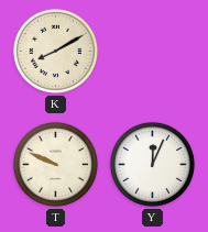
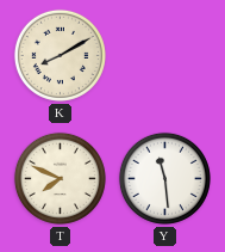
T: 9:49 -> 7:49
Y: 12:04 -> 11:29
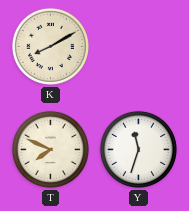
Y: 11:29 -> 11:33
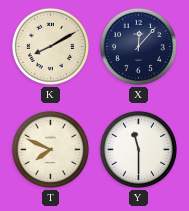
X: none -> 12:07
Y: 11:33 -> 11:30
